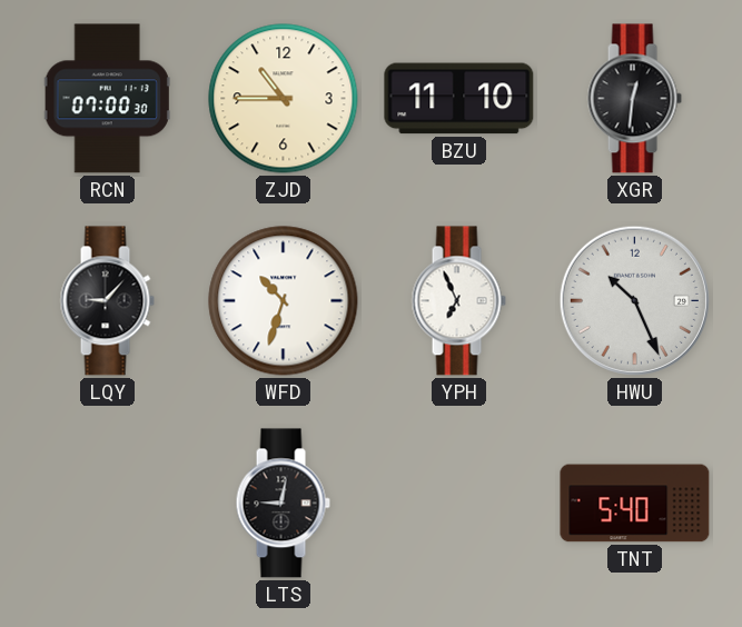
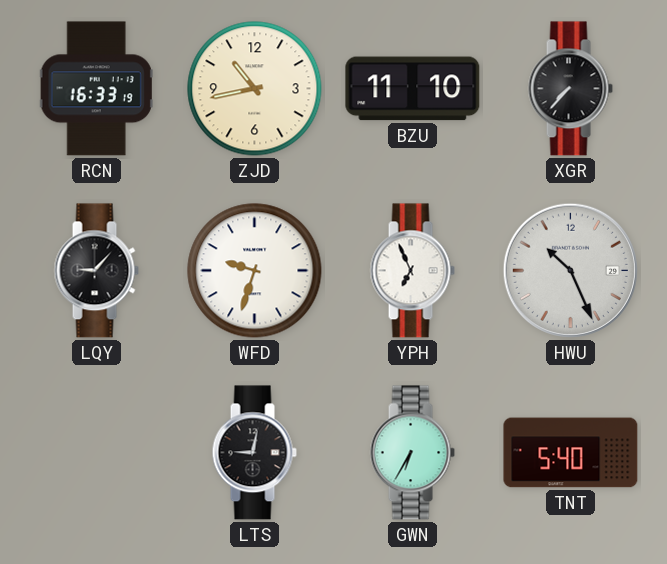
RCN: 07:00 -> 16:33
ZJD: 10:45 -> 10:43
XGR: 12:31 -> 7:37
WFD: 10:33 -> 9:33
GWN: none -> 6:35
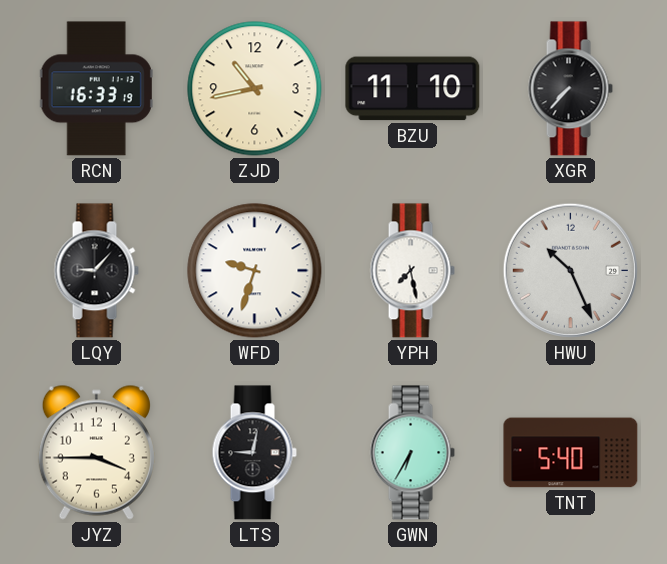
YPH: 6:56 -> 7:28
JYZ: none -> 3:45
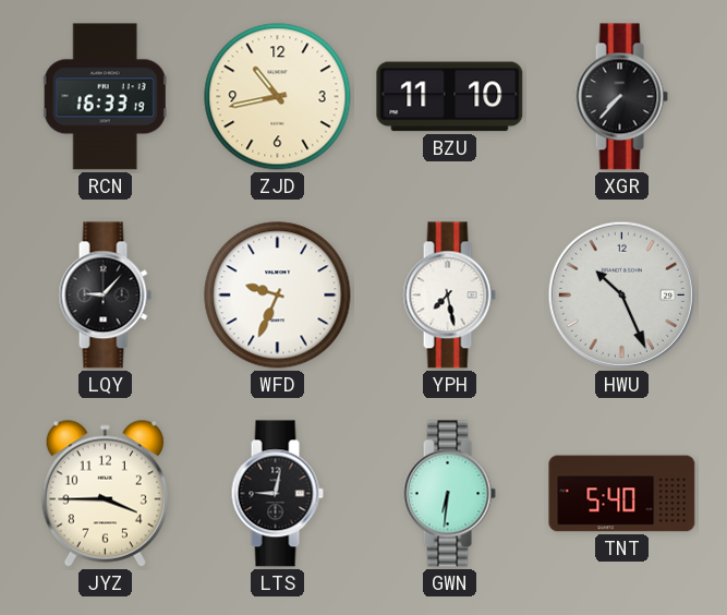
WFD: 9:33 -> 9:34
GWN: 6:35 -> 6:31
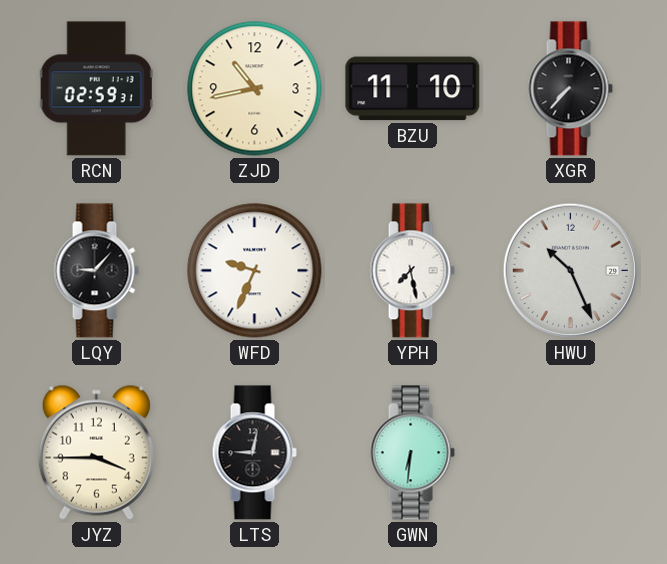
RCN: 16:33 -> 02:59
TNT: 5:40 -> none
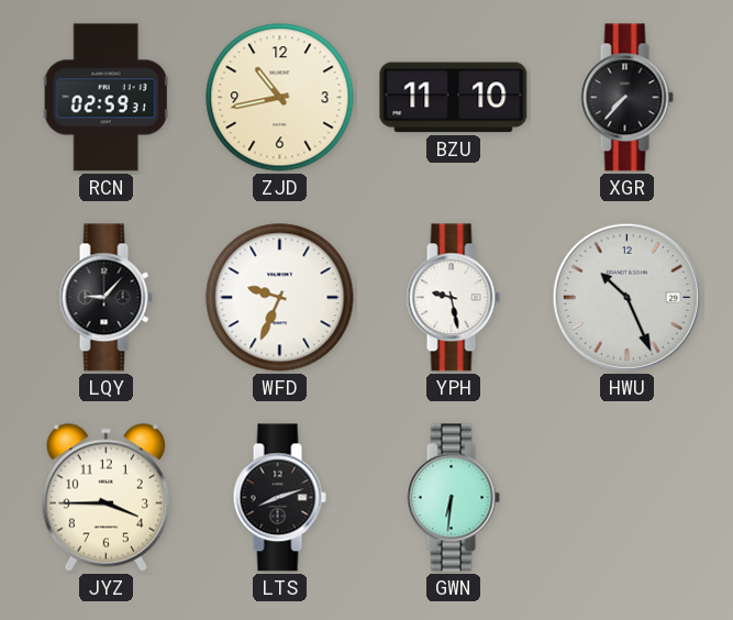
YPH: 7:28 -> 9:28
LTS: 9:02 -> 8:12
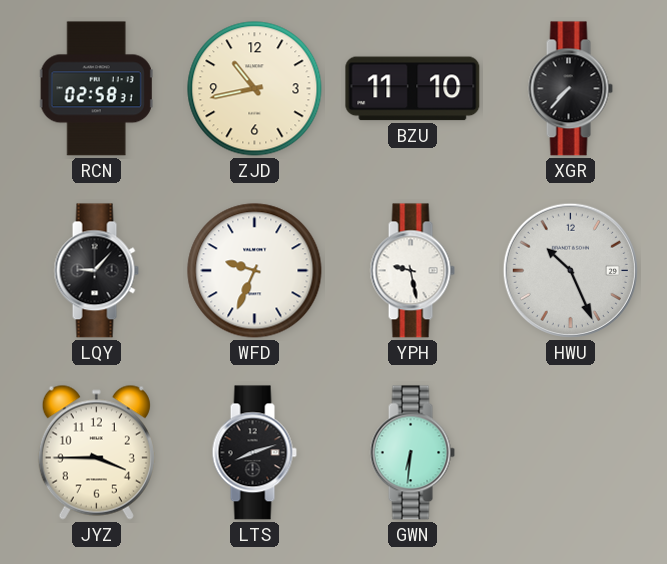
RCN: 02:59 -> 02:58
